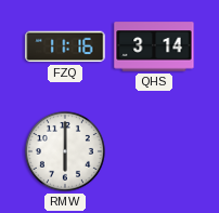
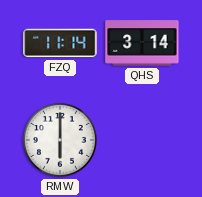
FZQ: 11:16 -> 11:14
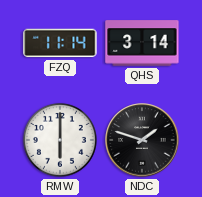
NDC: none -> 1:48
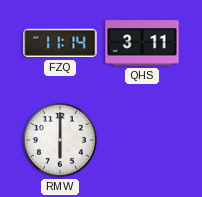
QHS: 3:14 -> 3:11
NDC: 1:48 -> none
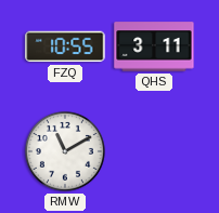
FZQ: 11:14 -> 10:55
RMW: 6:00 -> 11:10
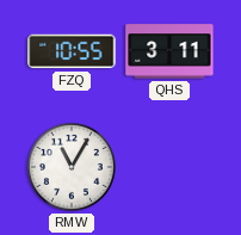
RMW: 11:10 -> 11:05
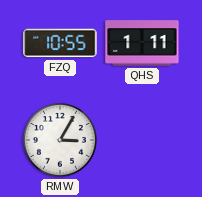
QHS: 3:11 -> 1:11
RMW: 11:05 -> 3:05
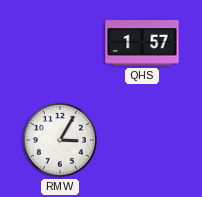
FZQ: 10:55 -> none
QHS: 1:11 -> 1:57
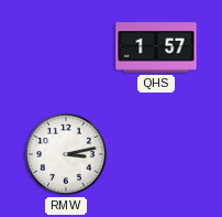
RMW: 3:05 -> 3:13
